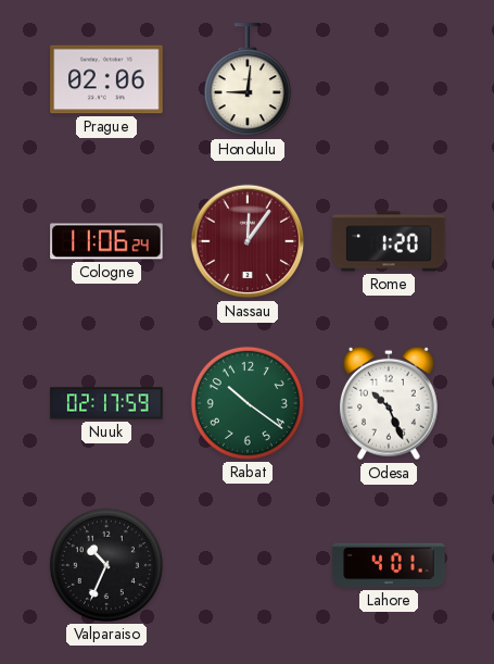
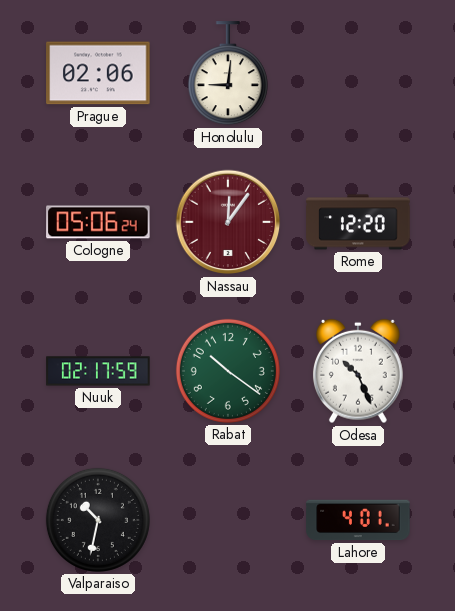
Cologne: 11:06 -> 05:06
Rome: 1:20 -> 12:20
Valparaiso: 10:34 -> 10:32
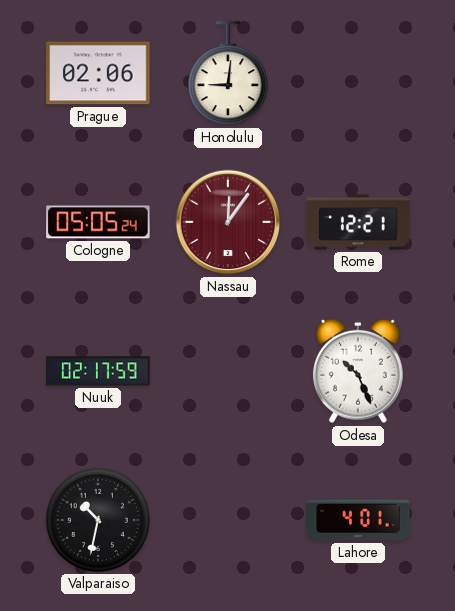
Cologne: 05:06 -> 05:05
Rome: 12:20 -> 12:21
Rabat: 10:21 -> none
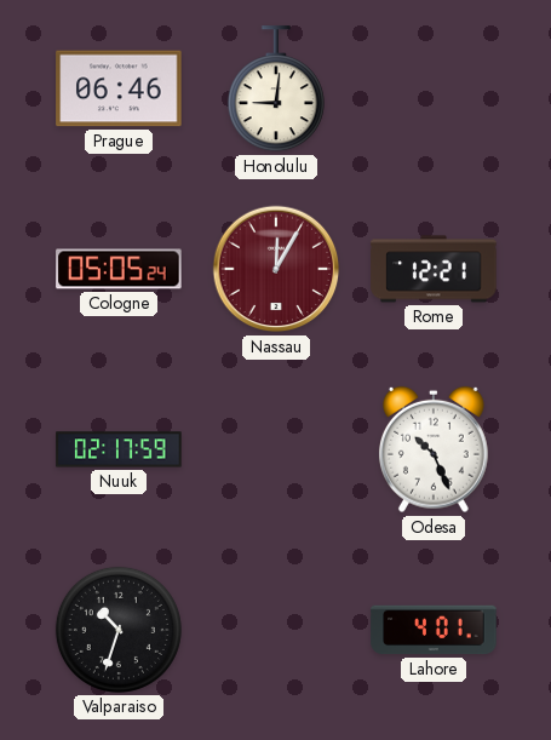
Prague: 02:06 -> 06:46
Nassau: 12:06 -> 12:05
Valparaiso: 10:32 -> 10:33
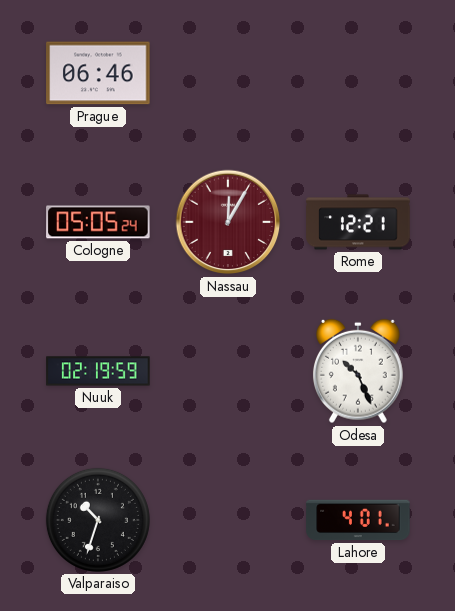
Honolulu: 9:01 -> none
Nuuk: 02:17 -> 02:19
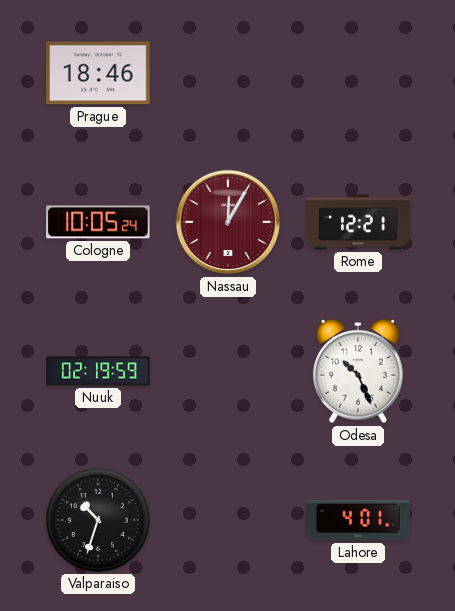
Prague: 06:46 -> 18:46
Cologne: 05:05 -> 10:05
